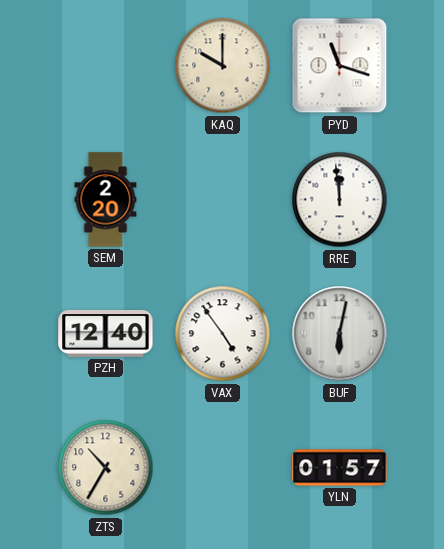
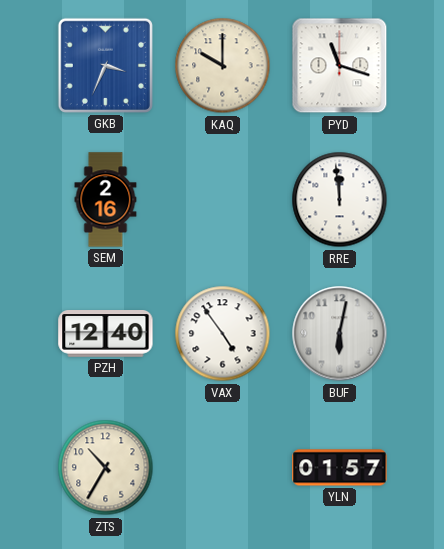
GKB: none -> 3:34
SEM: 2:20 -> 2:16
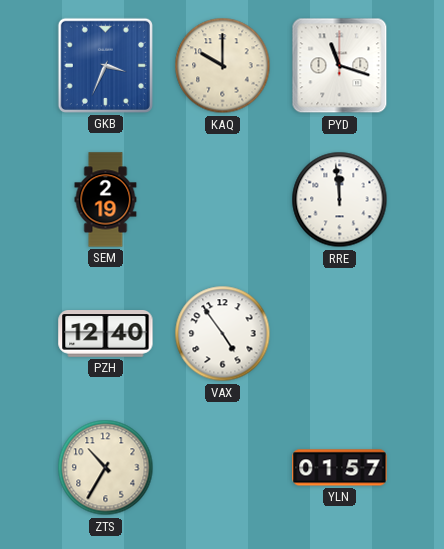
SEM: 2:16 -> 2:19
BUF: 6:02 -> none
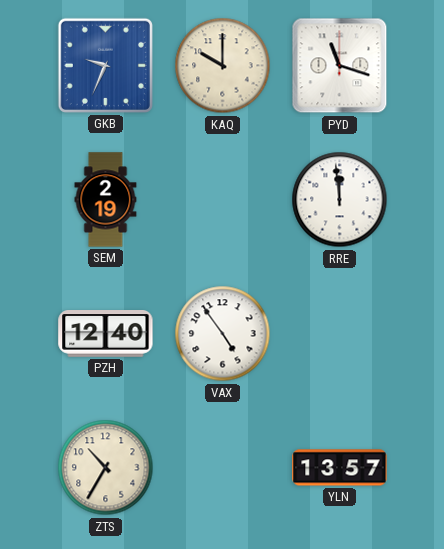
GKB: 3:34 -> 9:34
YLN: 01:57 -> 13:57
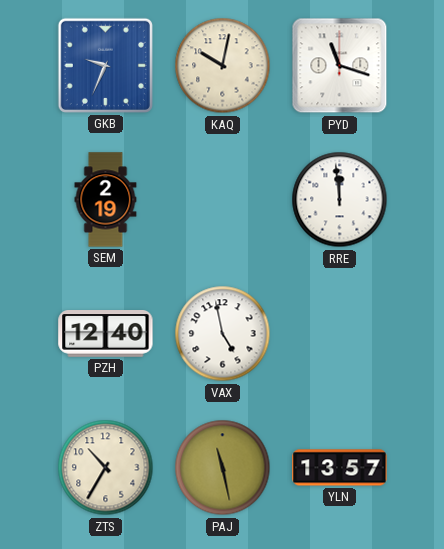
KAQ: 10:00 -> 10:02
VAX: 4:54 -> 4:58
PAJ: none -> 11:28
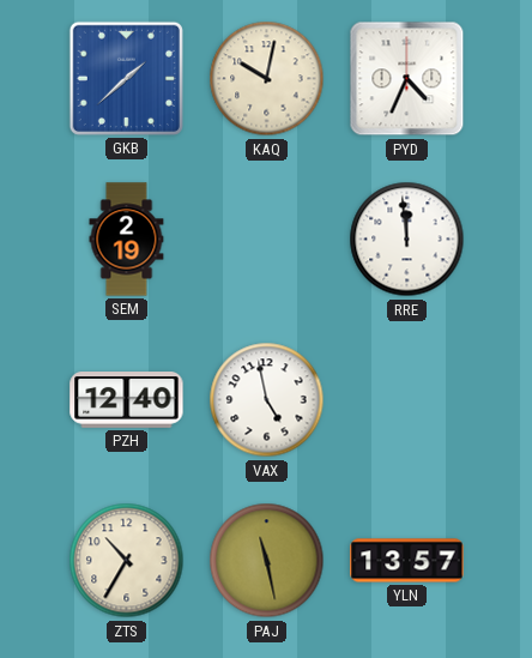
GKB: 9:34 -> 1:38
PYD: 11:18 -> 4:34
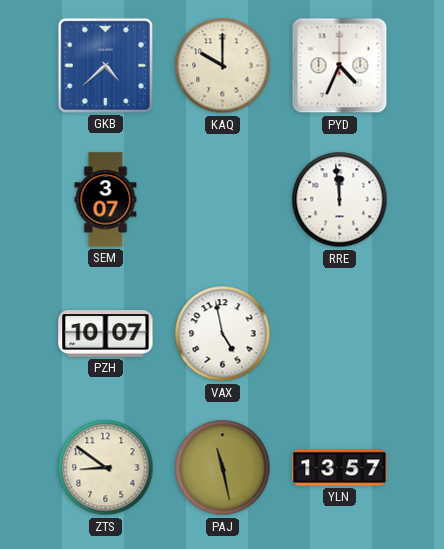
GKB: 1:38 -> 4:38
KAQ: 10:02 -> 10:00
SEM: 2:19 -> 3:07
PZH: 12:40 -> 10:07
ZTS: 10:35 -> 8:51
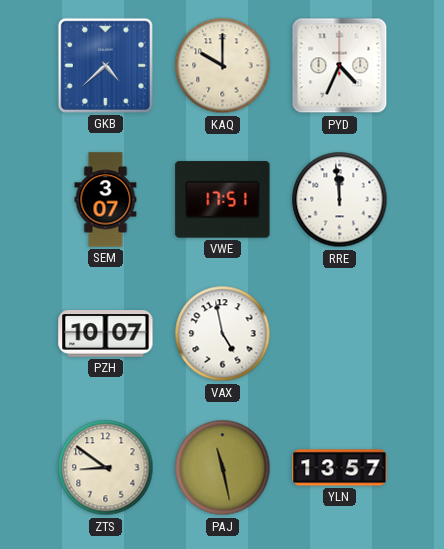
VWE: none -> 17:51
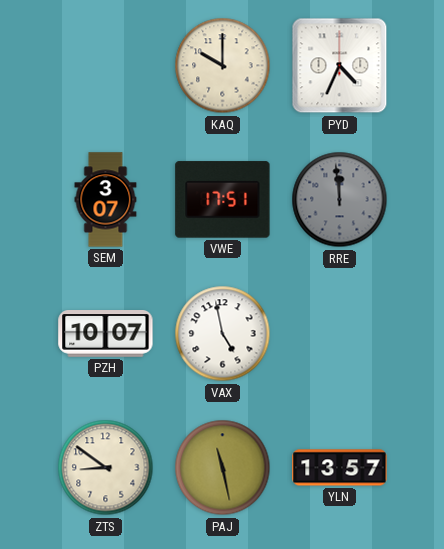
GKB: 4:38 -> none
RRE dial: white -> grey
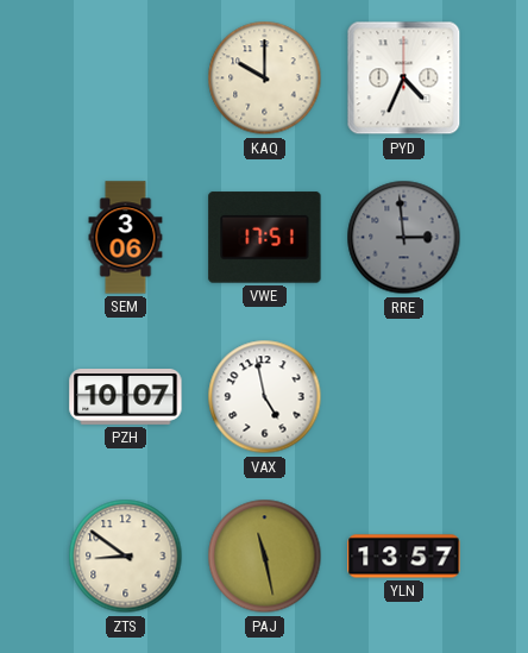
SEM: 3:07 -> 3:06
RRE: 11:59 -> 2:59
